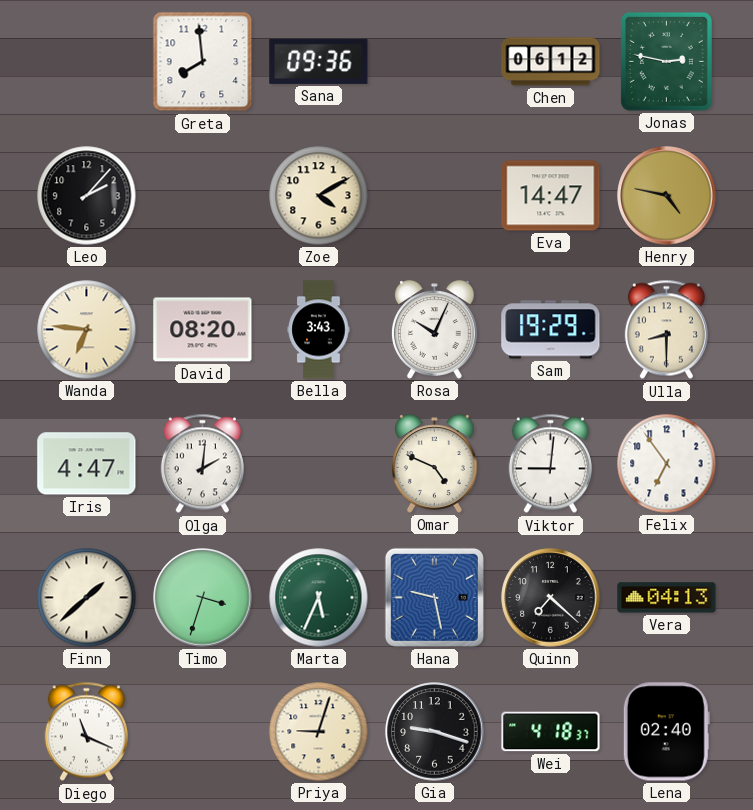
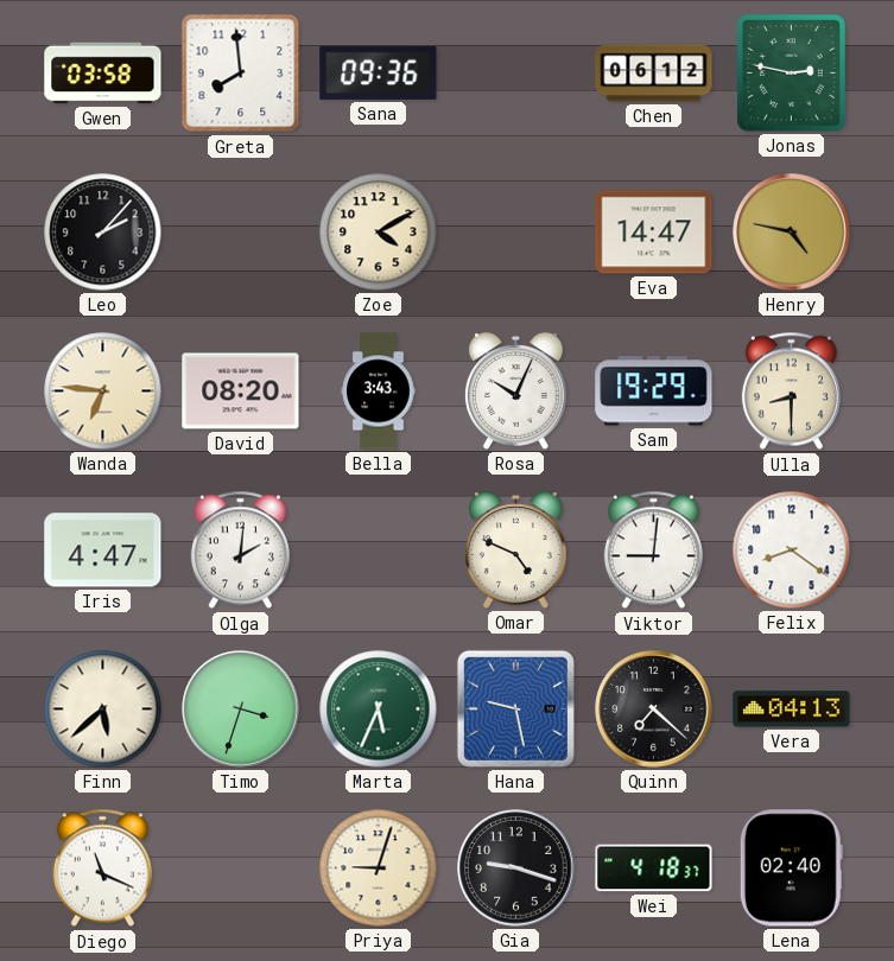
Gwen: none -> 03:58
Felix: 6:54 -> 8:21
Finn: 1:38 -> 5:38
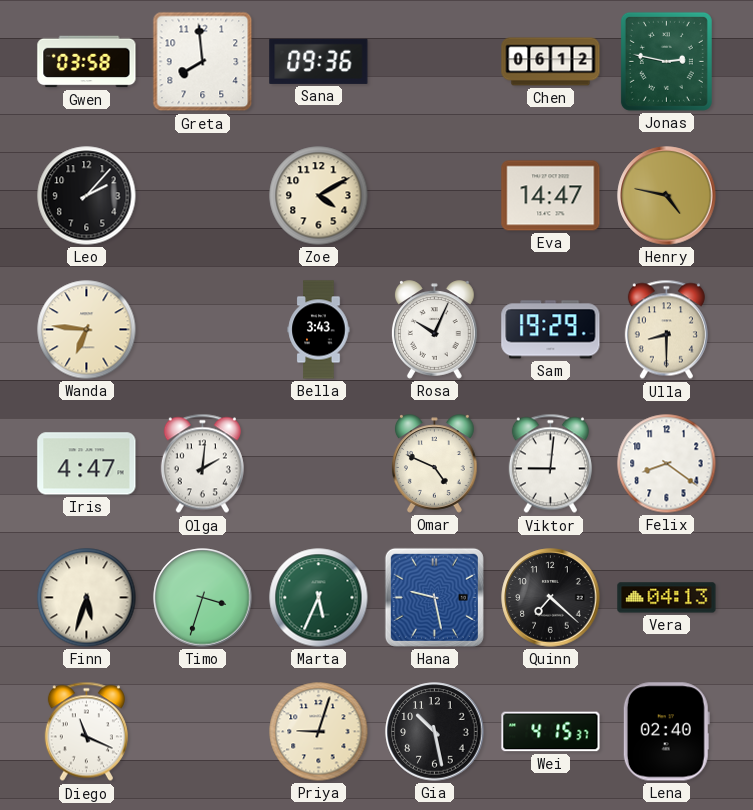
David: 08:20 -> none
Finn: 5:38 -> 5:33
Gia: 9:18 -> 10:28
Wei: 4:18 -> 4:15
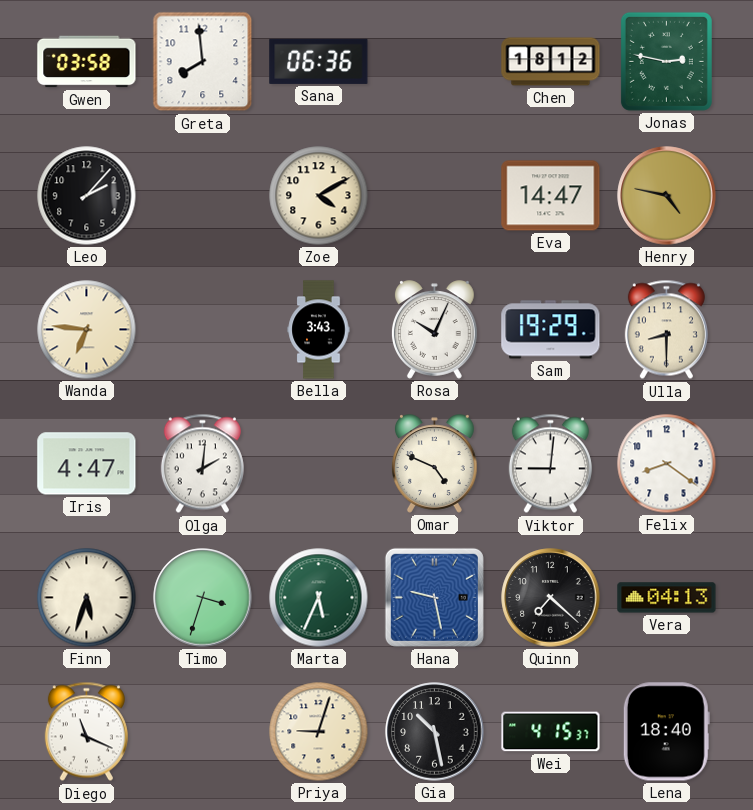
Sana: 09:36 -> 06:36
Chen: 06:12 -> 18:12
Lena: 02:40 -> 18:40
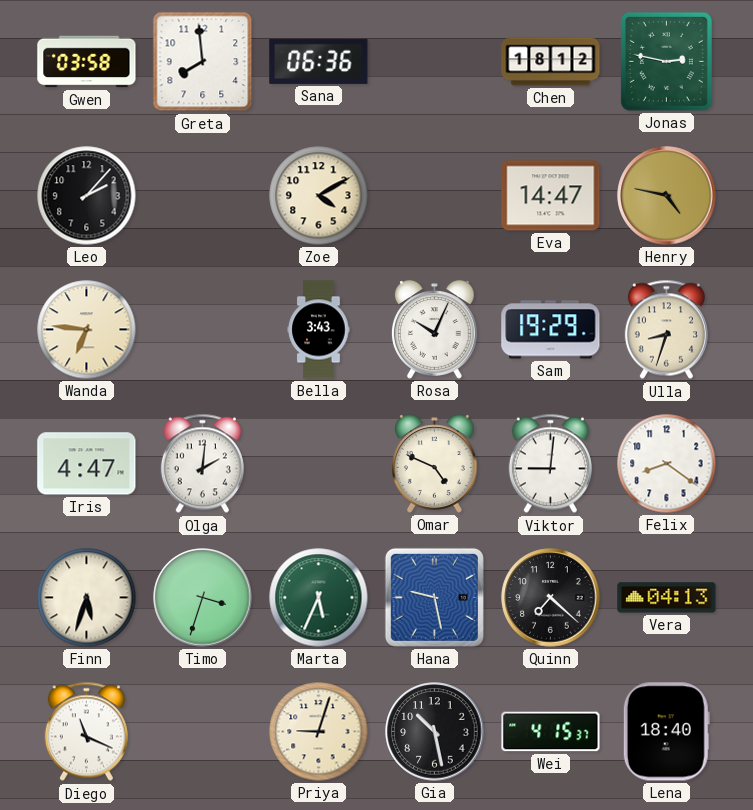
Ulla: 8:30 -> 8:33
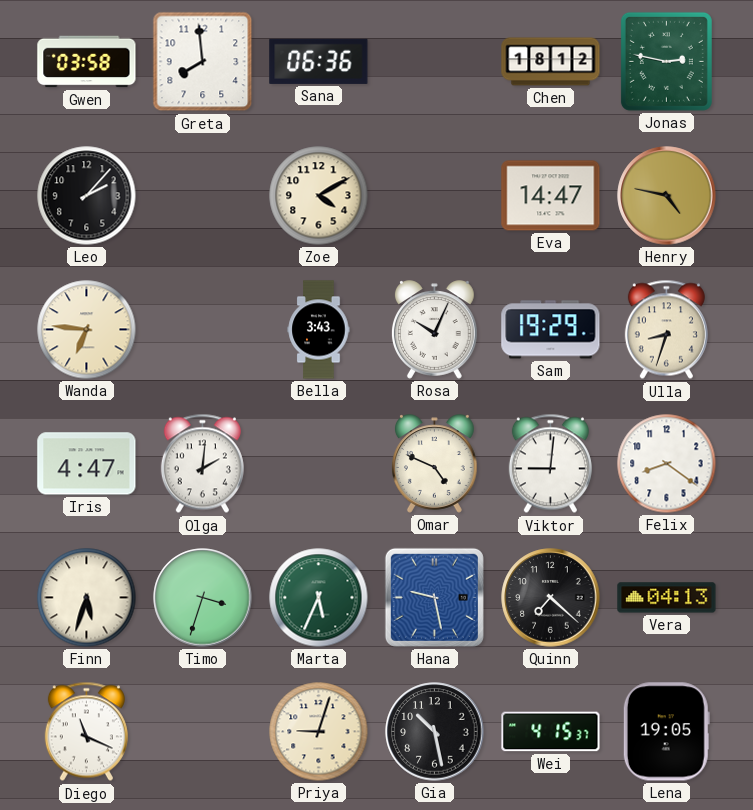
Lena: 18:40 -> 19:05
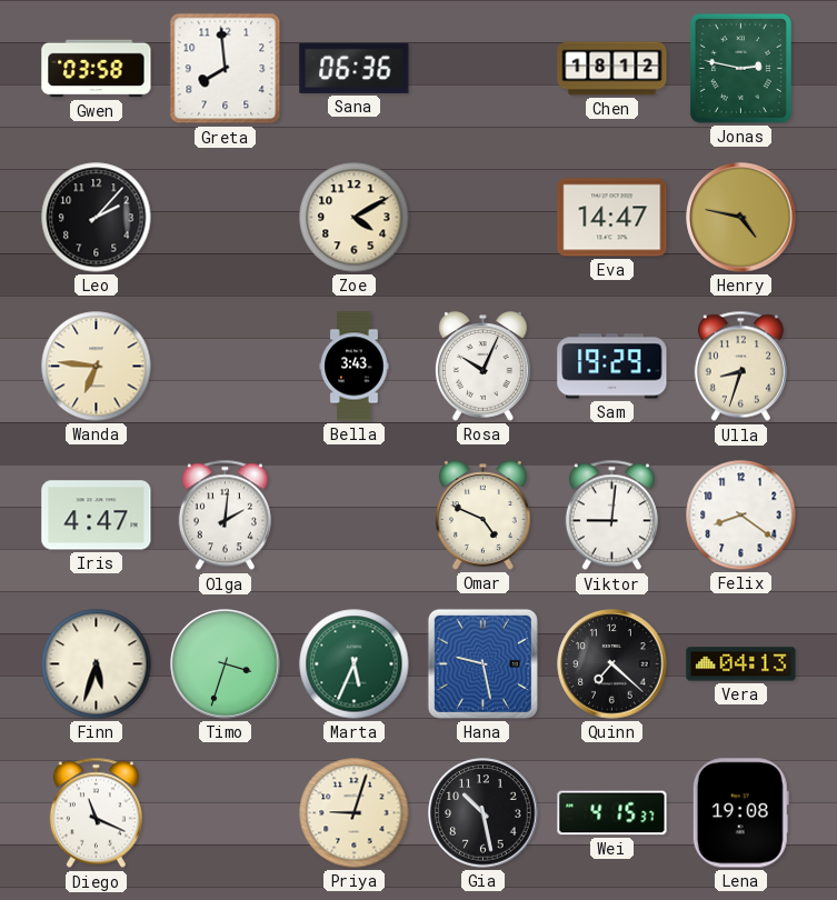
Lena: 19:05 -> 19:08
